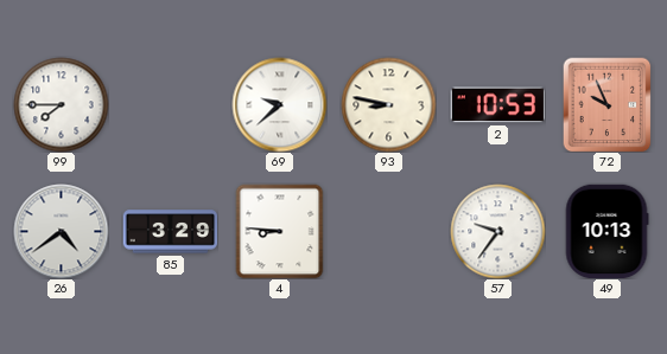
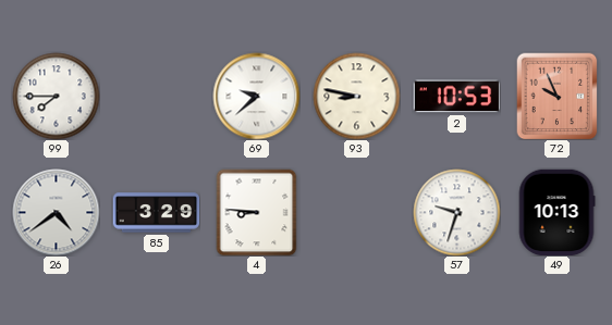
57: 9:36 -> 9:33
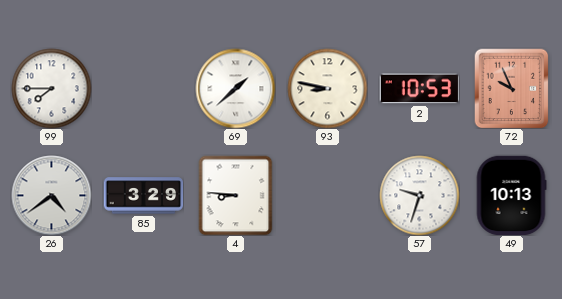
69: 9:38 -> 1:38
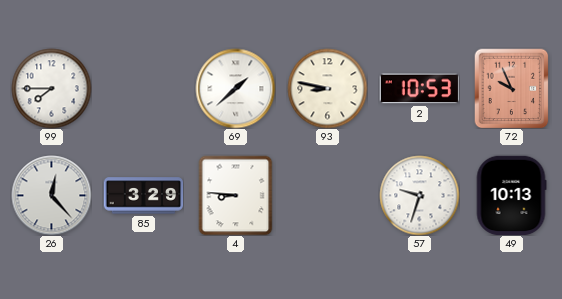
26: 4:39 -> 12:23
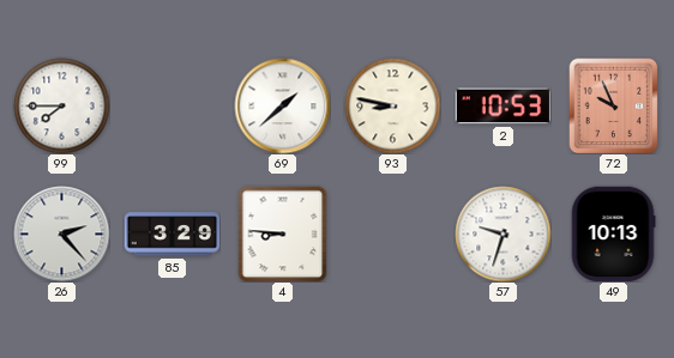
26: 12:23 -> 2:23
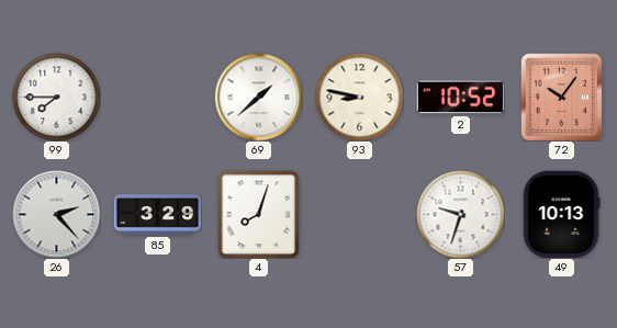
2: 10:53 -> 10:52
72: 9:56 -> 10:06
4: 8:46 -> 8:03
